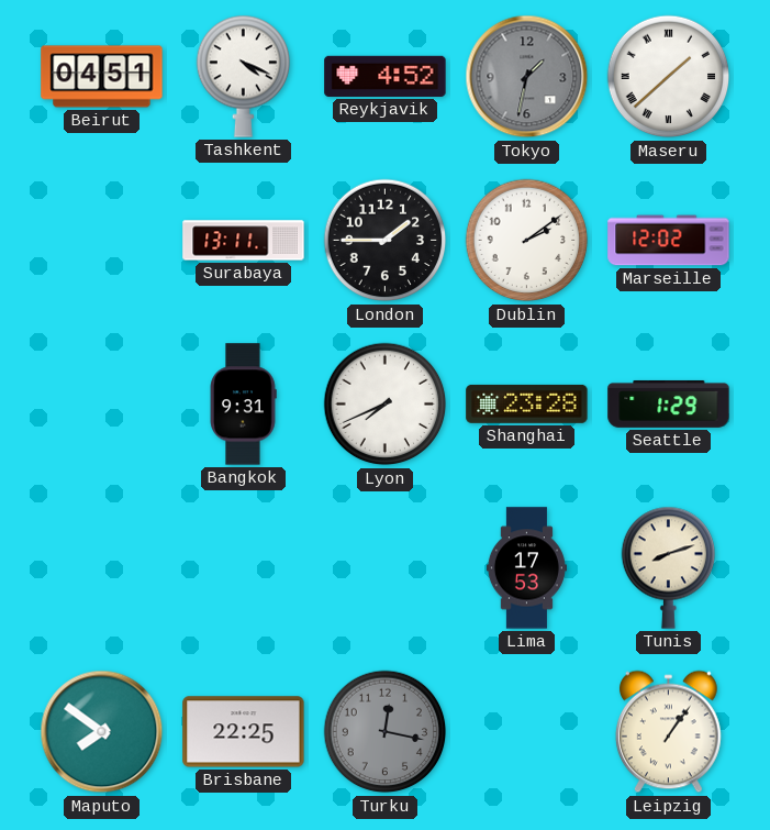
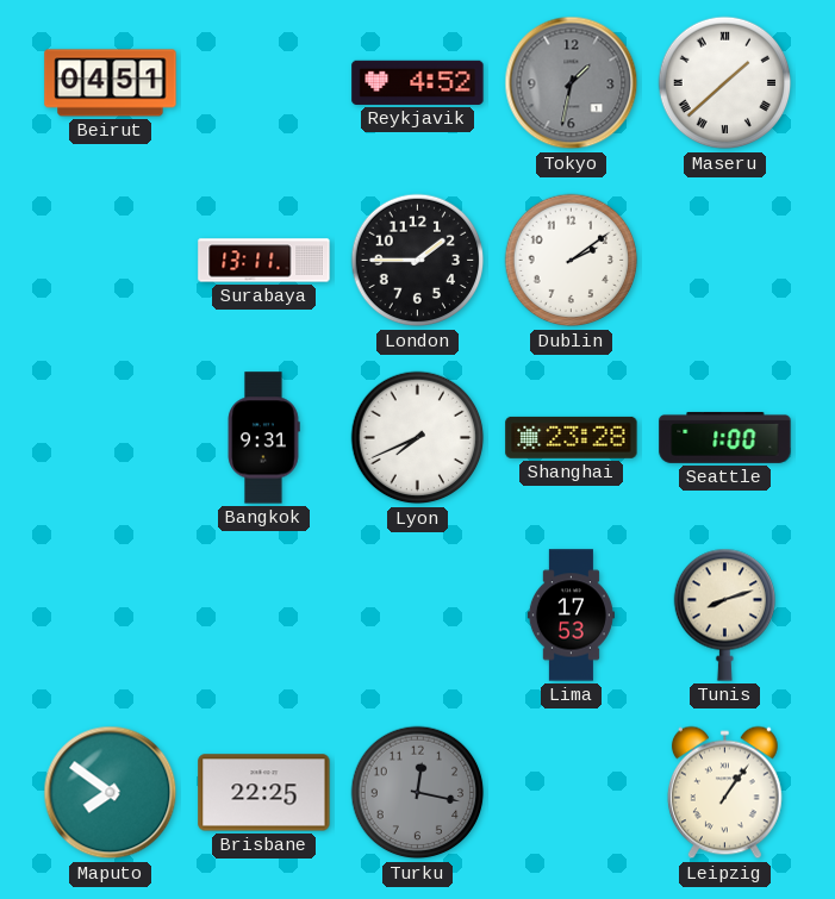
Tashkent: 4:19 -> none
Marseille: 12:02 -> none
Seattle: 1:29 -> 1:00
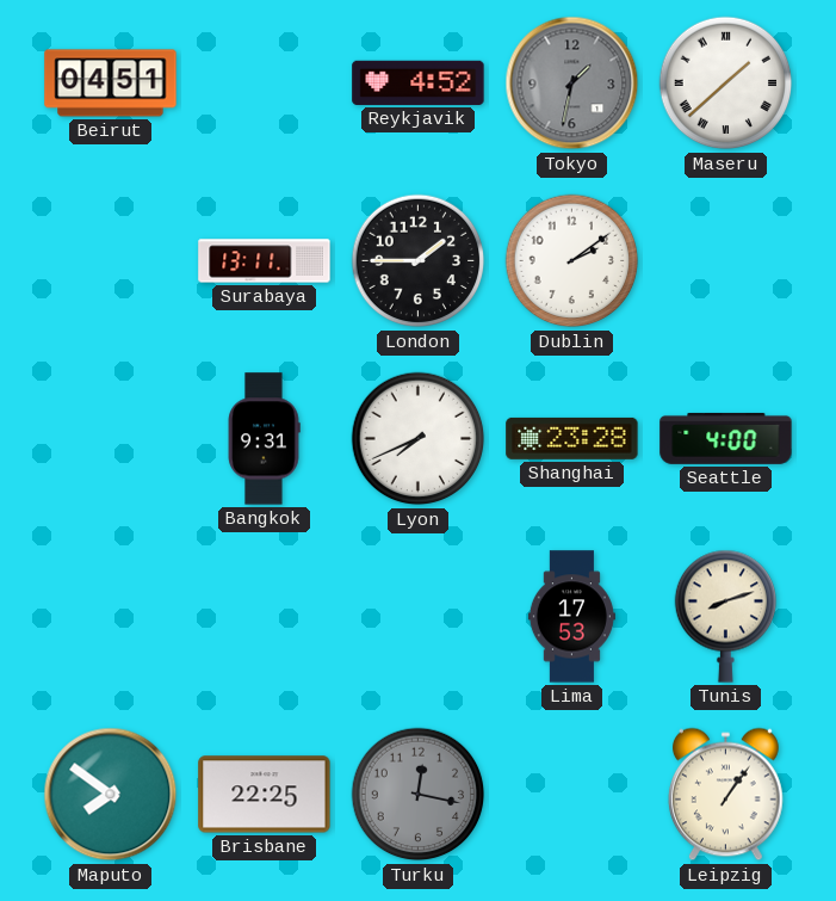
Seattle: 1:00 -> 4:00
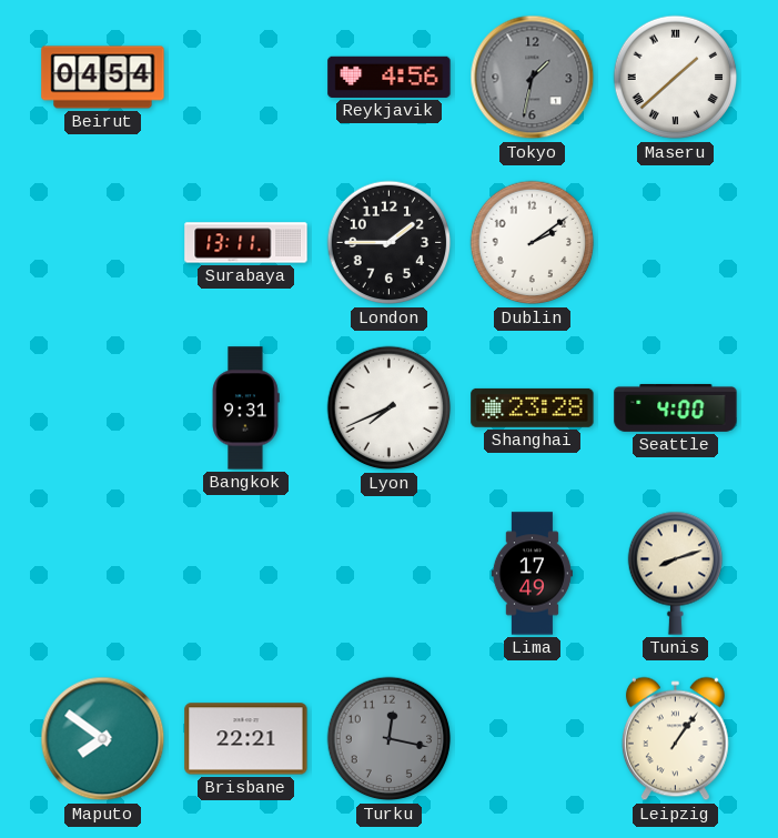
Beirut: 04:51 -> 04:54
Reykjavik: 4:52 -> 4:56
Lima: 17:53 -> 17:49
Brisbane: 22:25 -> 22:21
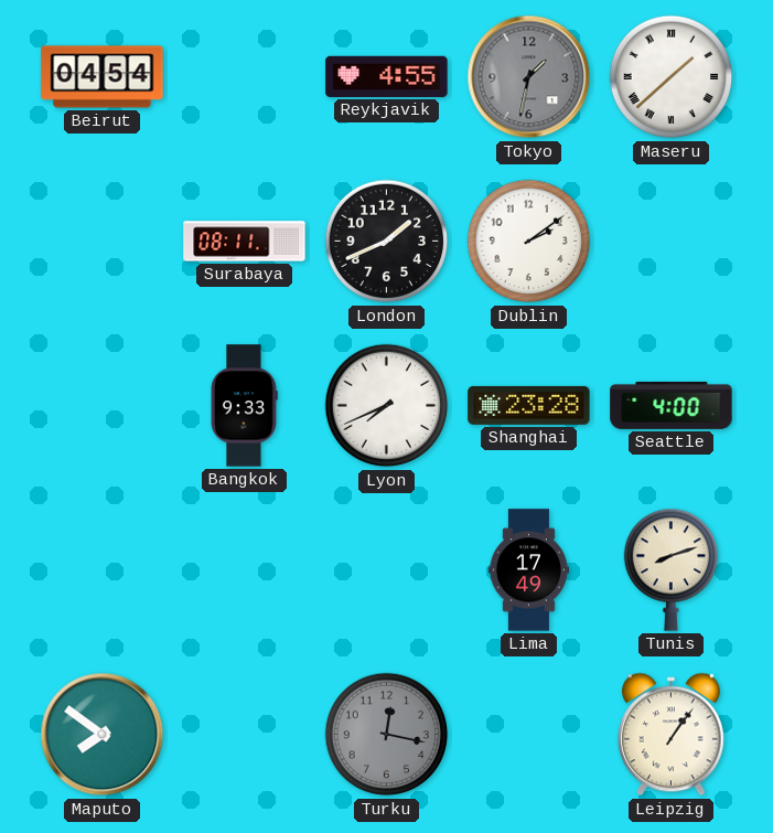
Reykjavik: 4:56 -> 4:55
Surabaya: 13:11 -> 08:11
London: 1:45 -> 1:41
Bangkok: 9:31 -> 9:33
Brisbane: 22:21 -> none
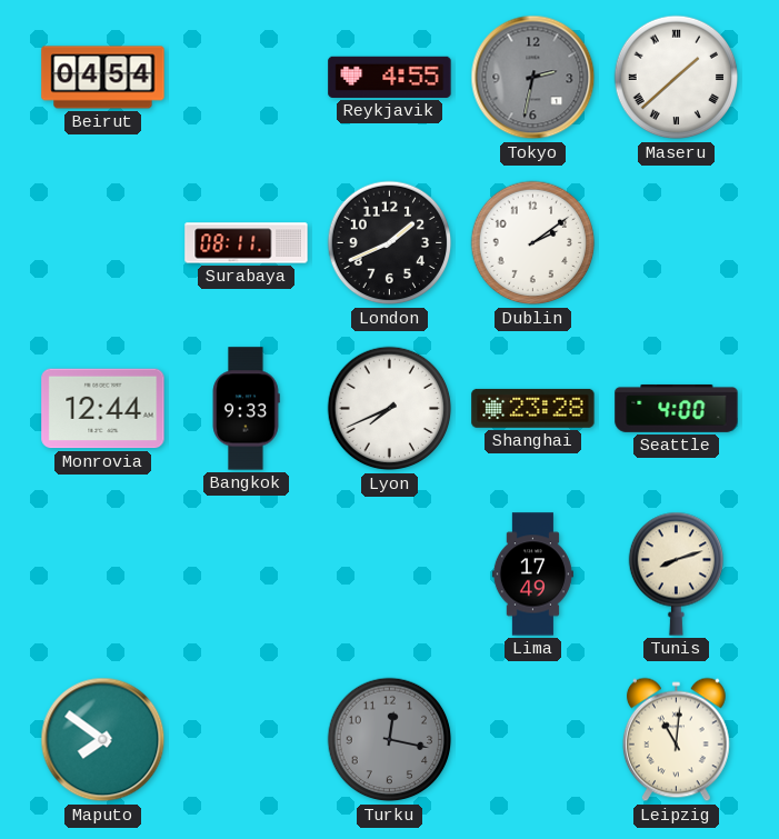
Tokyo: 1:32 -> 2:32
Monrovia: none -> 12:44
Leipzig: 1:06 -> 11:01
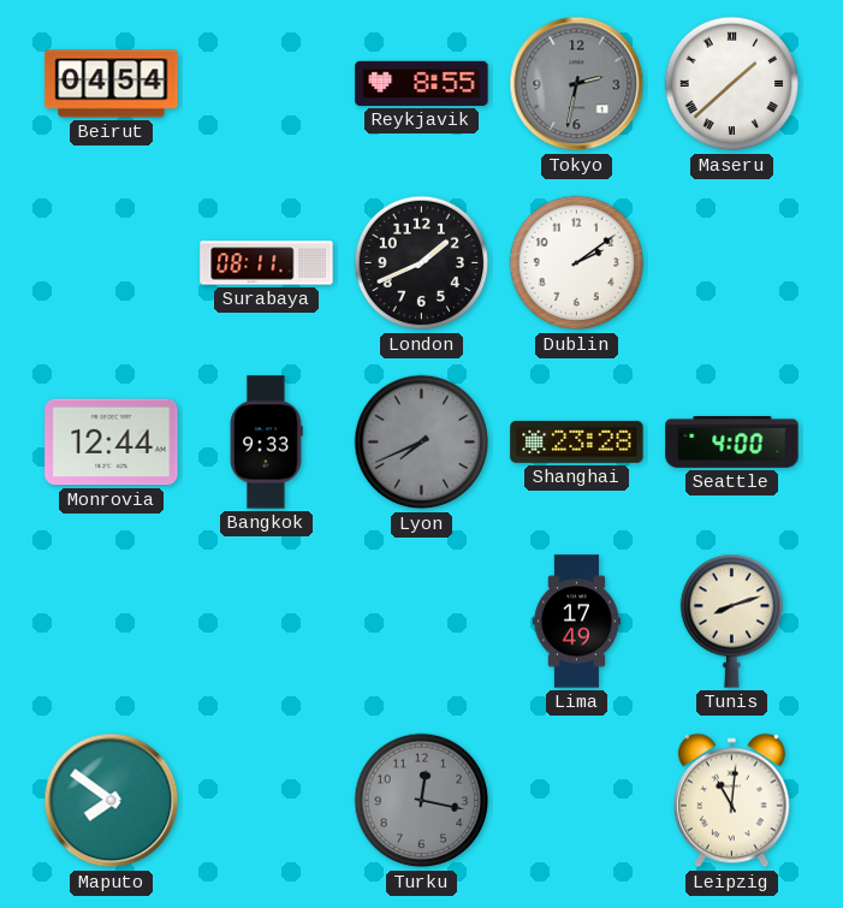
Reykjavik: 4:55 -> 8:55
Lyon dial: white -> grey
